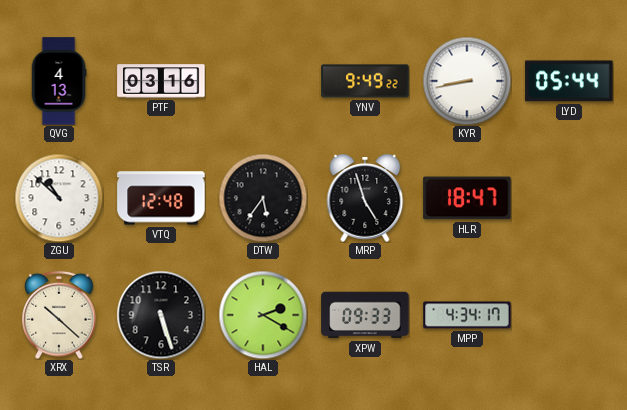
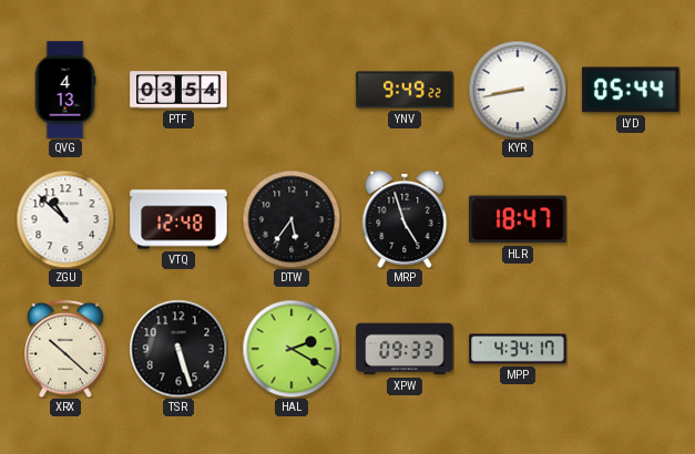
PTF: 03:16 -> 03:54
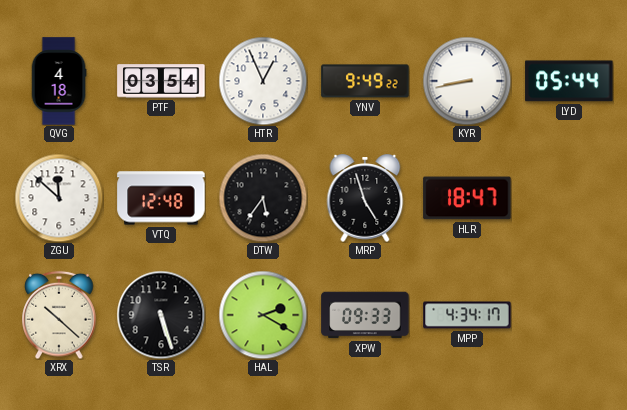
QVG: 4:13 -> 4:18
HTR: none -> 12:56
ZGU: 10:52 -> 11:52
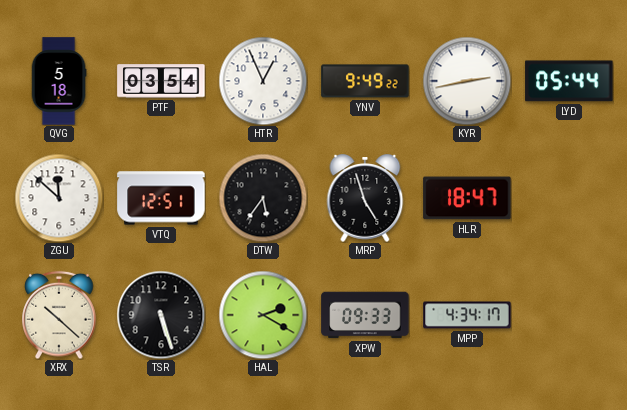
QVG: 4:18 -> 5:18
KYR: 8:43 -> 2:43
VTQ: 12:48 -> 12:51
